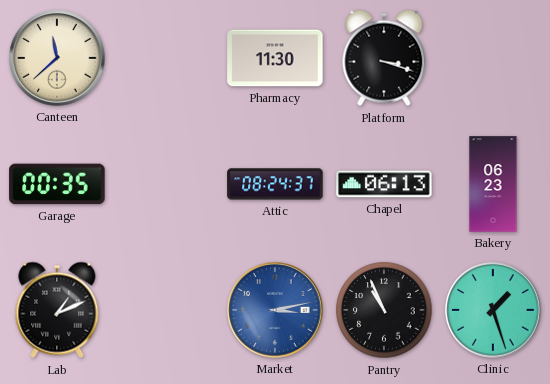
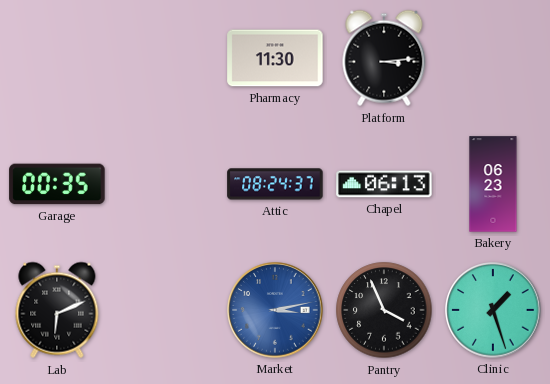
Canteen: 11:38 -> none
Platform: 3:18 -> 3:14
Lab: 1:11 -> 6:11
Pantry: 10:56 -> 3:56
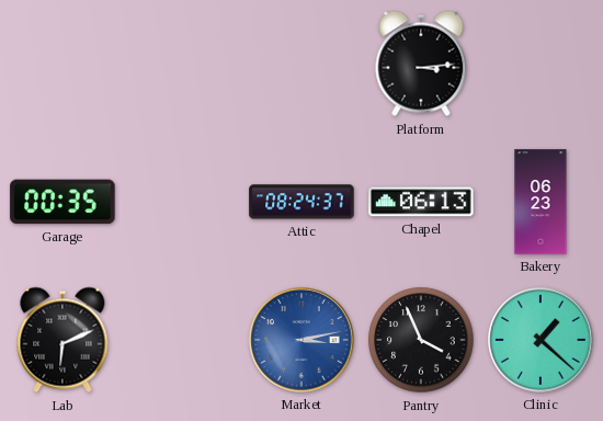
Pharmacy: 11:30 -> none
Clinic: 1:27 -> 1:22
